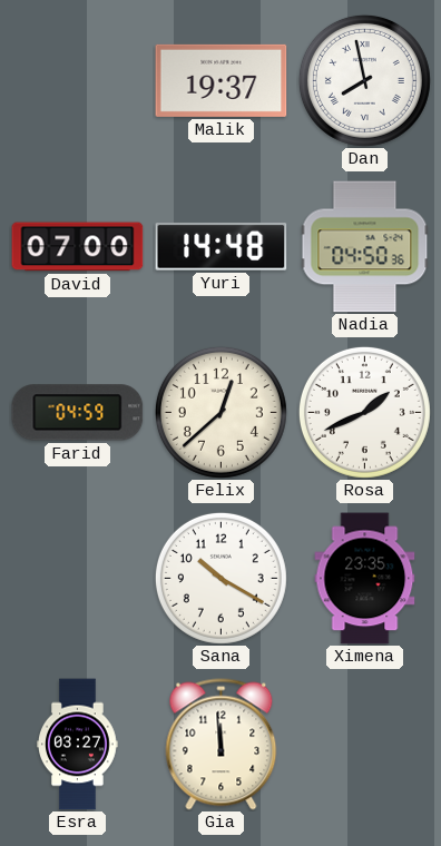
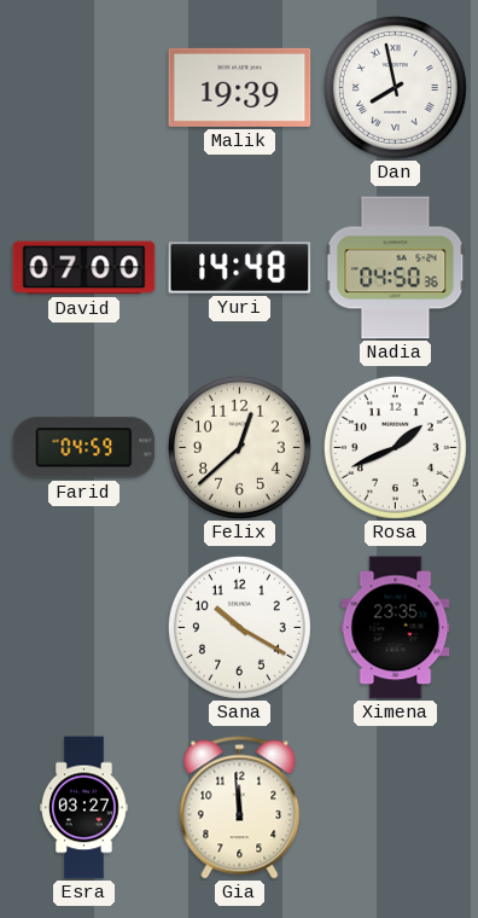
Malik: 19:37 -> 19:39
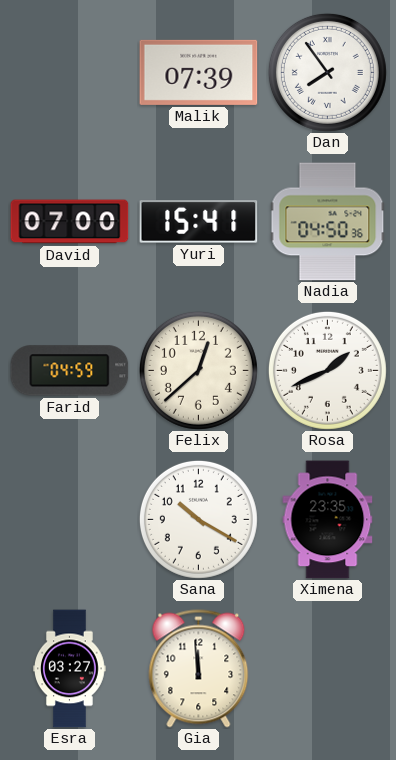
Malik: 19:39 -> 07:39
Dan: 7:58 -> 7:54
Yuri: 14:48 -> 15:41
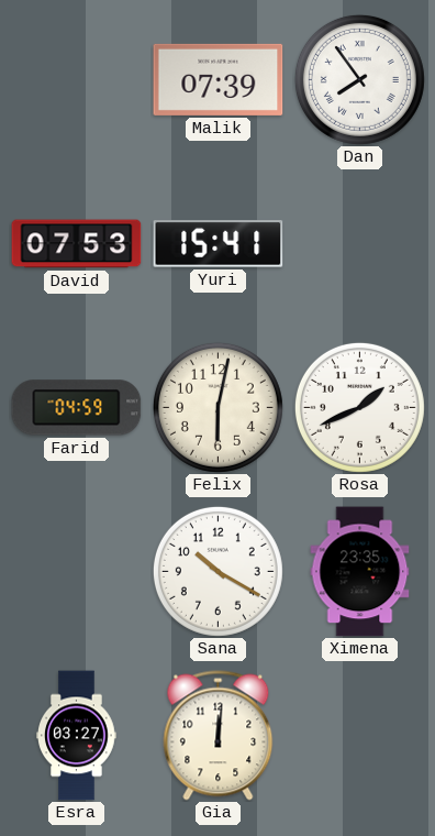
David: 07:00 -> 07:53
Nadia: 04:50 -> none
Felix: 12:38 -> 6:02
Gia: 11:59 -> 12:01
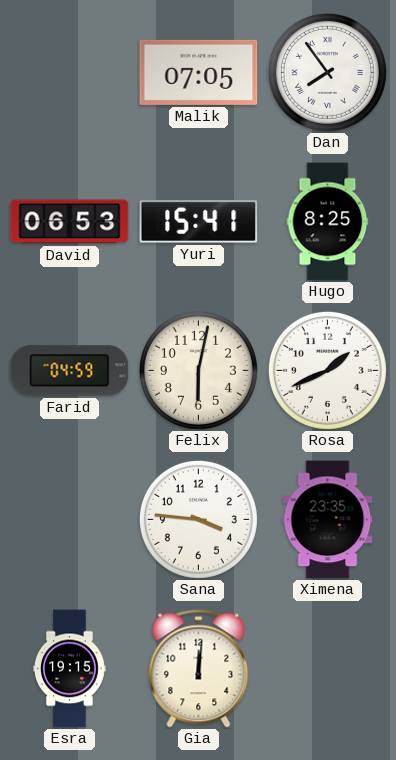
Malik: 07:39 -> 07:05
David: 07:53 -> 06:53
Hugo: none -> 8:25
Sana: 10:20 -> 3:46
Esra: 03:27 -> 19:15
